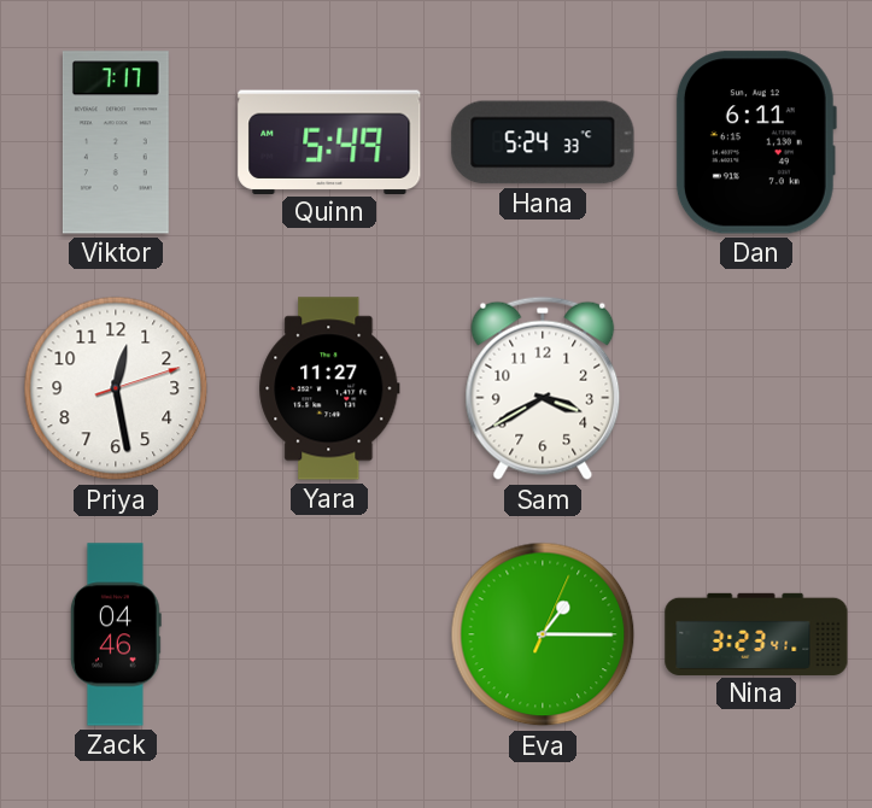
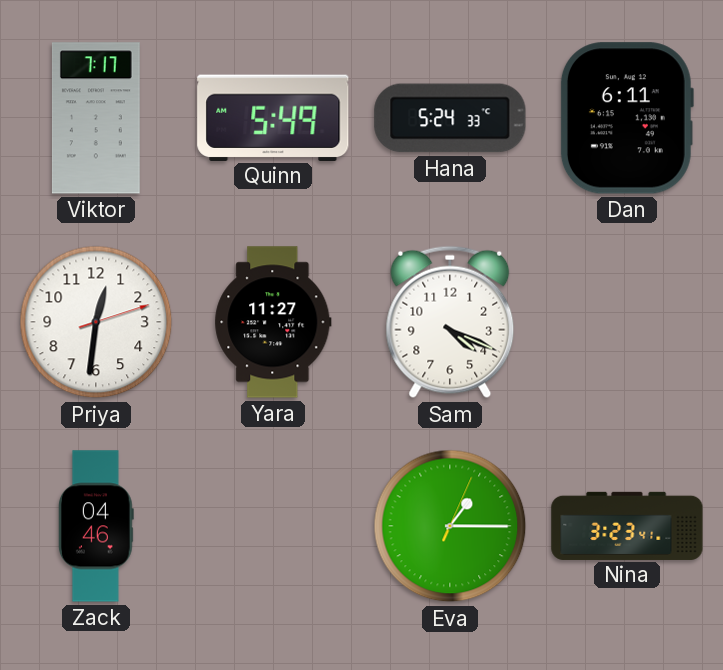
Priya: 12:28 -> 12:31
Sam: 3:40 -> 4:19
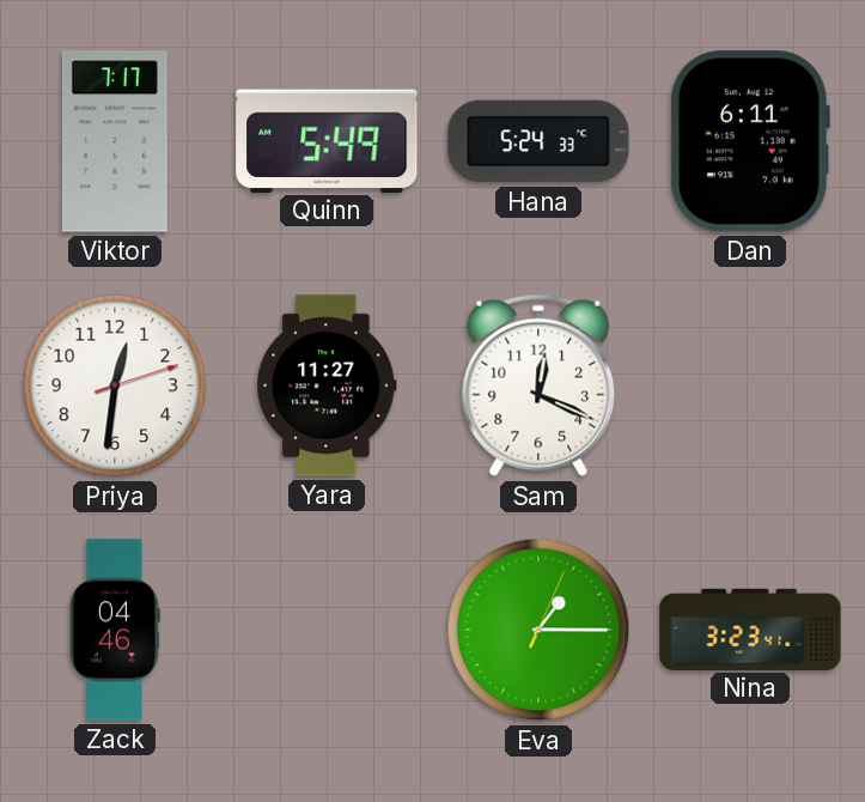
Sam: 4:19 -> 12:19
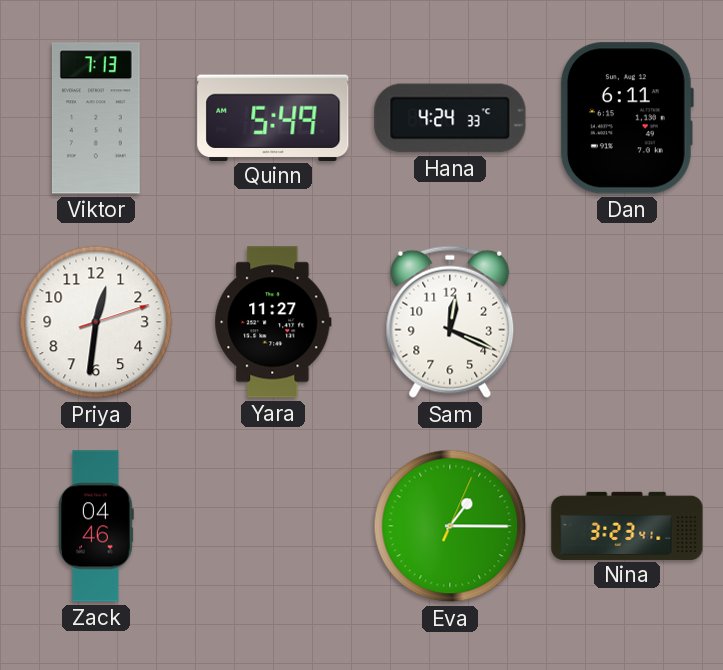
Viktor: 7:17 -> 7:13
Hana: 5:24 -> 4:24
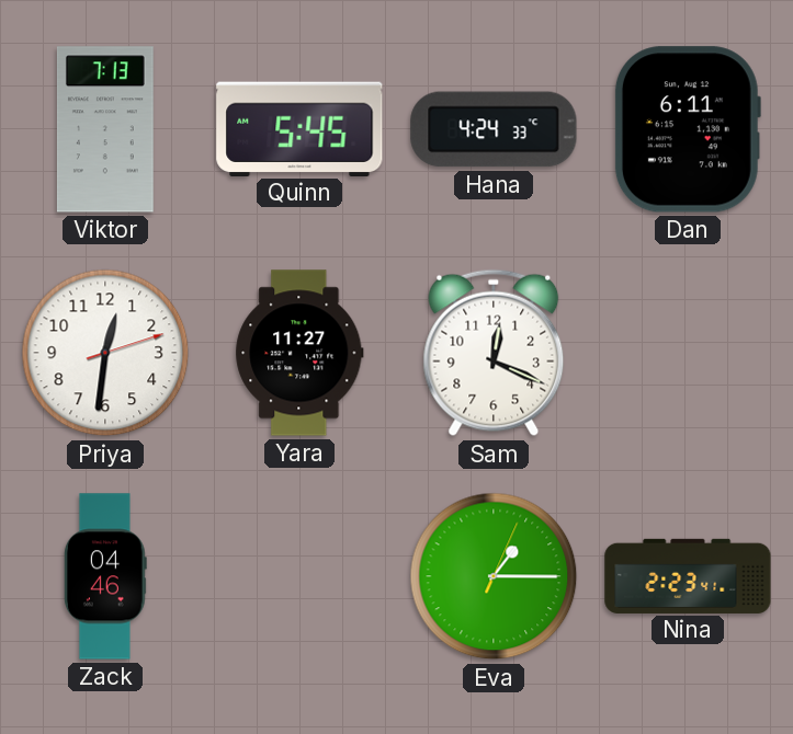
Quinn: 5:49 -> 5:45
Nina: 3:23 -> 2:23
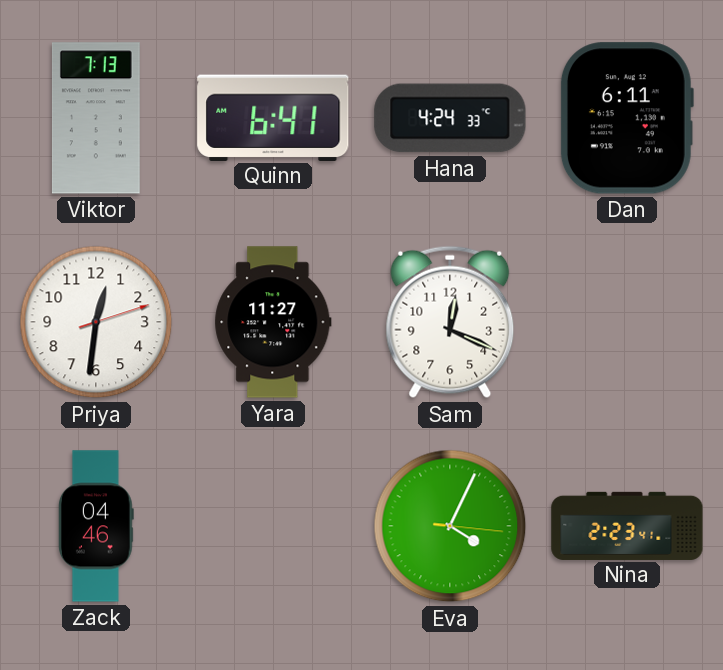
Quinn: 5:45 -> 6:41
Eva: 1:15 -> 4:04
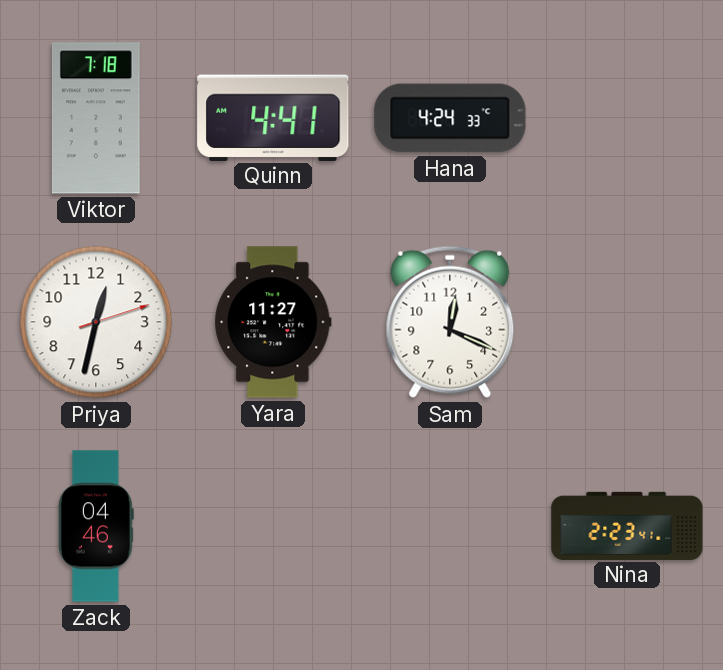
Viktor: 7:13 -> 7:18
Quinn: 6:41 -> 4:41
Dan: 6:11 -> none
Priya: 12:31 -> 12:32
Eva: 4:04 -> none
